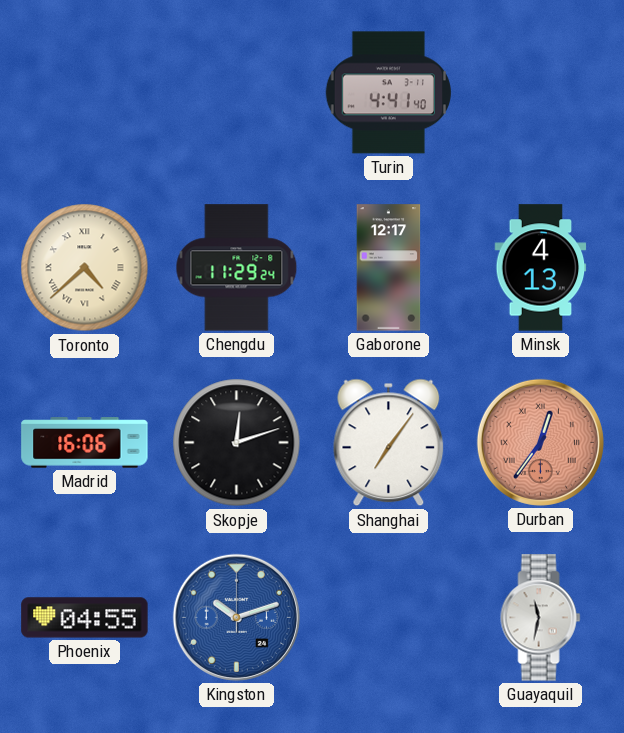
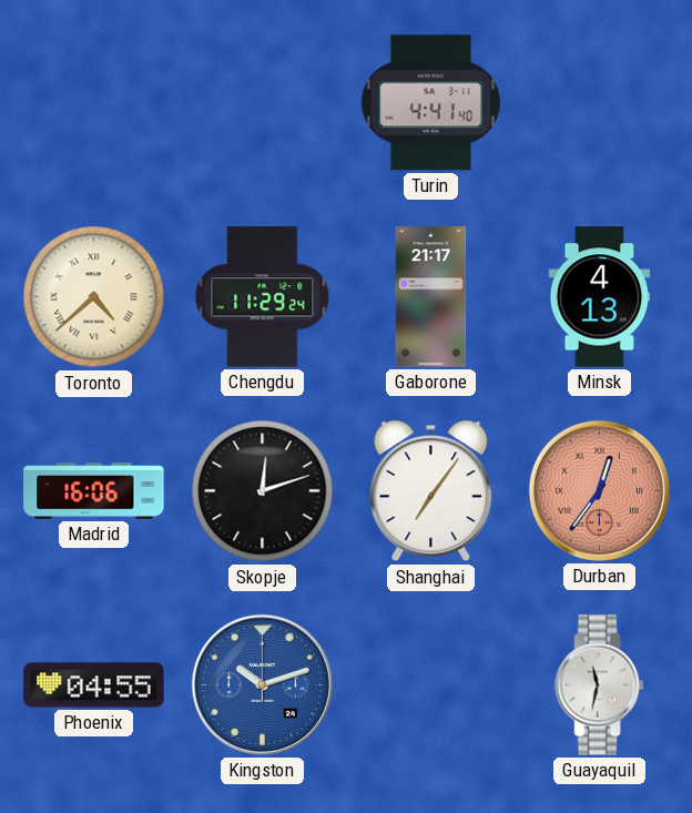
Gaborone: 12:17 -> 21:17
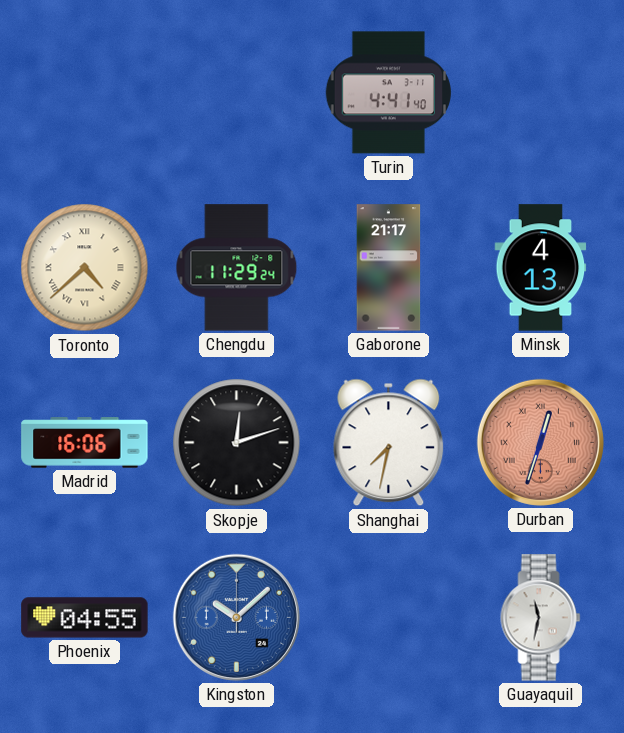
Shanghai: 7:06 -> 7:32
Durban: 12:36 -> 12:33
Kingston: 10:12 -> 10:08
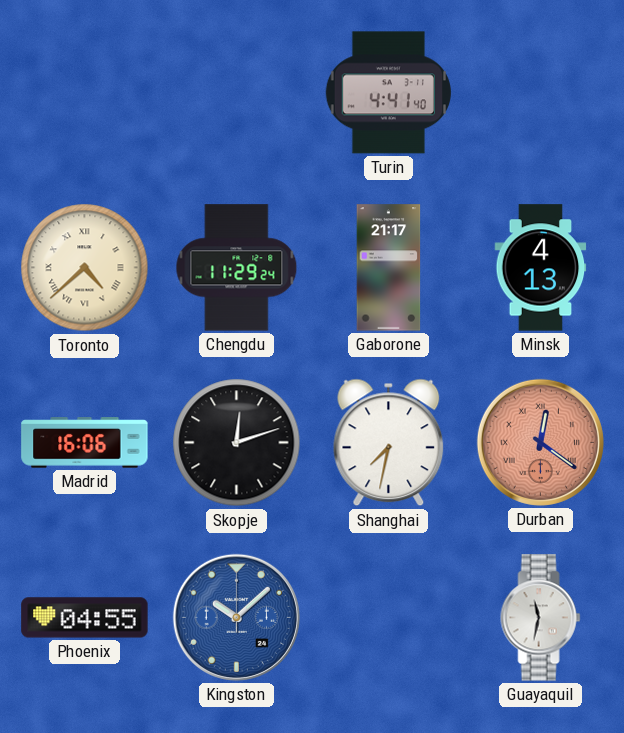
Durban: 12:33 -> 12:21
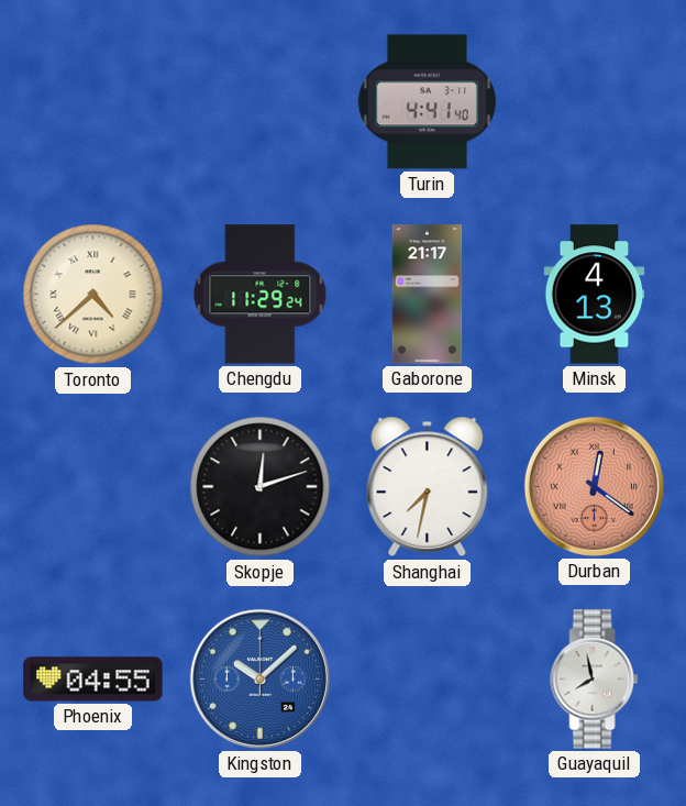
Madrid: 16:06 -> none
Guayaquil: 11:32 -> 7:58
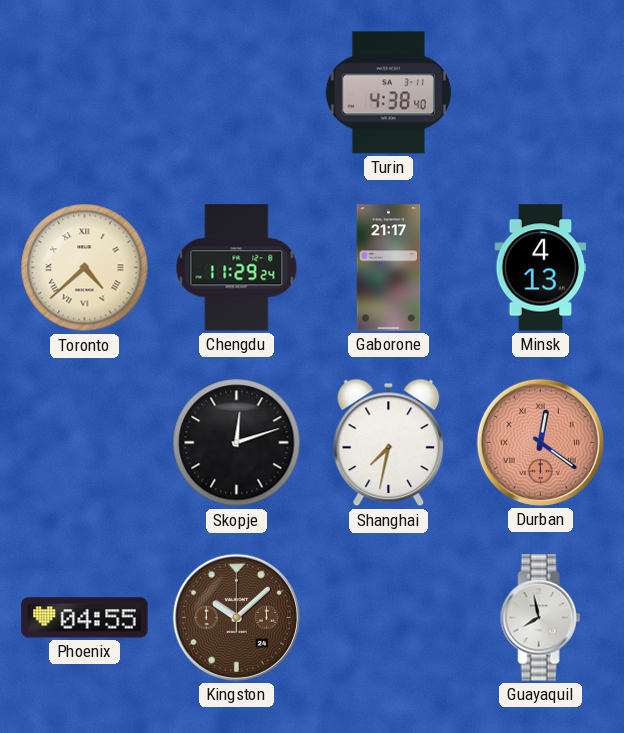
Turin: 4:41 -> 4:38
Kingston dial: blue -> brown
